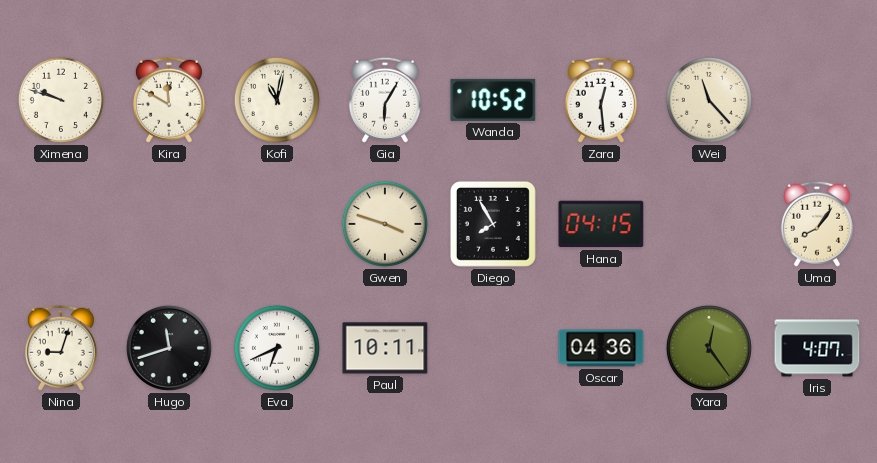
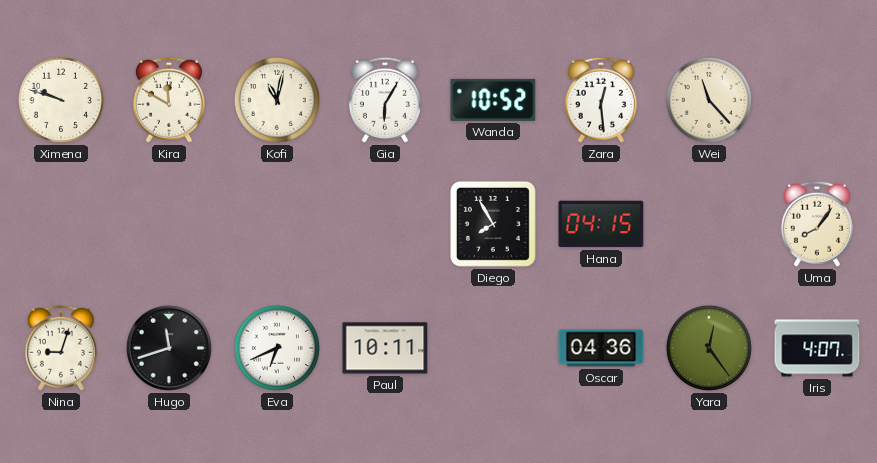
Gwen: 3:48 -> none
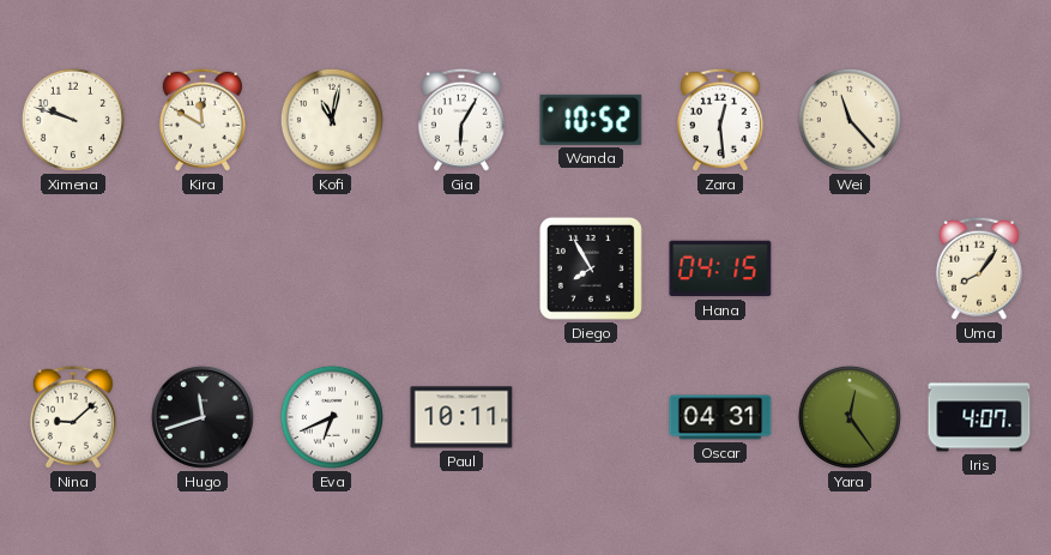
Nina: 9:03 -> 9:08
Oscar: 04:36 -> 04:31
